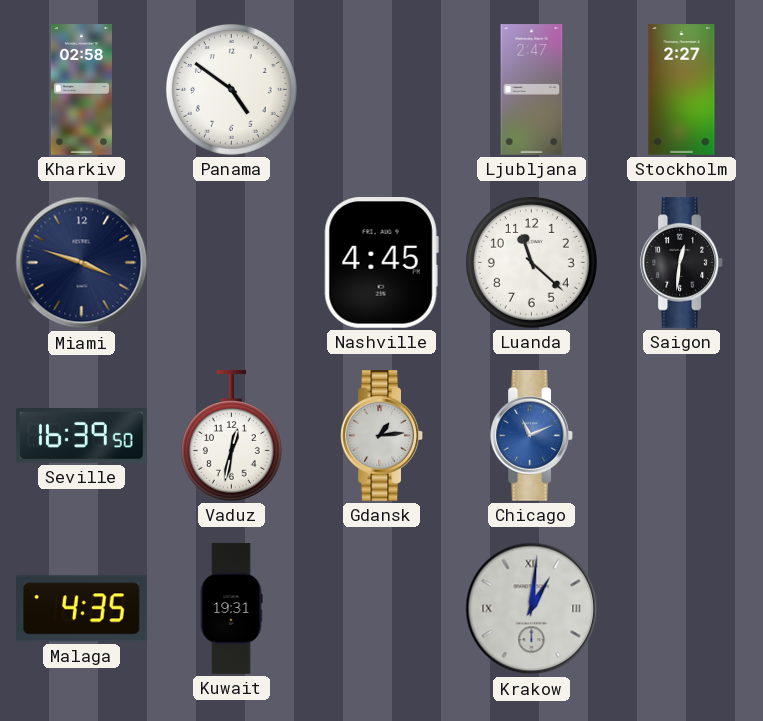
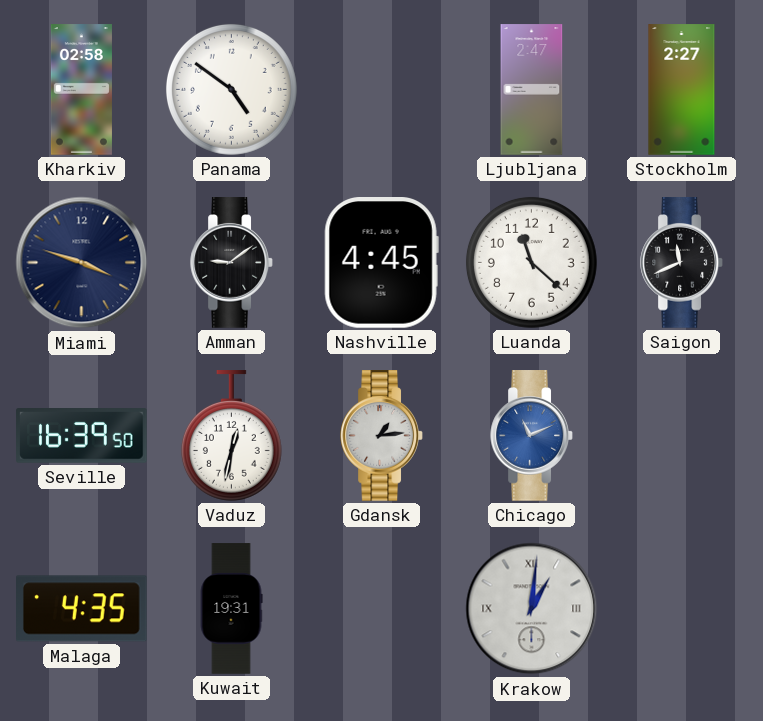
Amman: none -> 9:09
Saigon: 12:31 -> 11:41
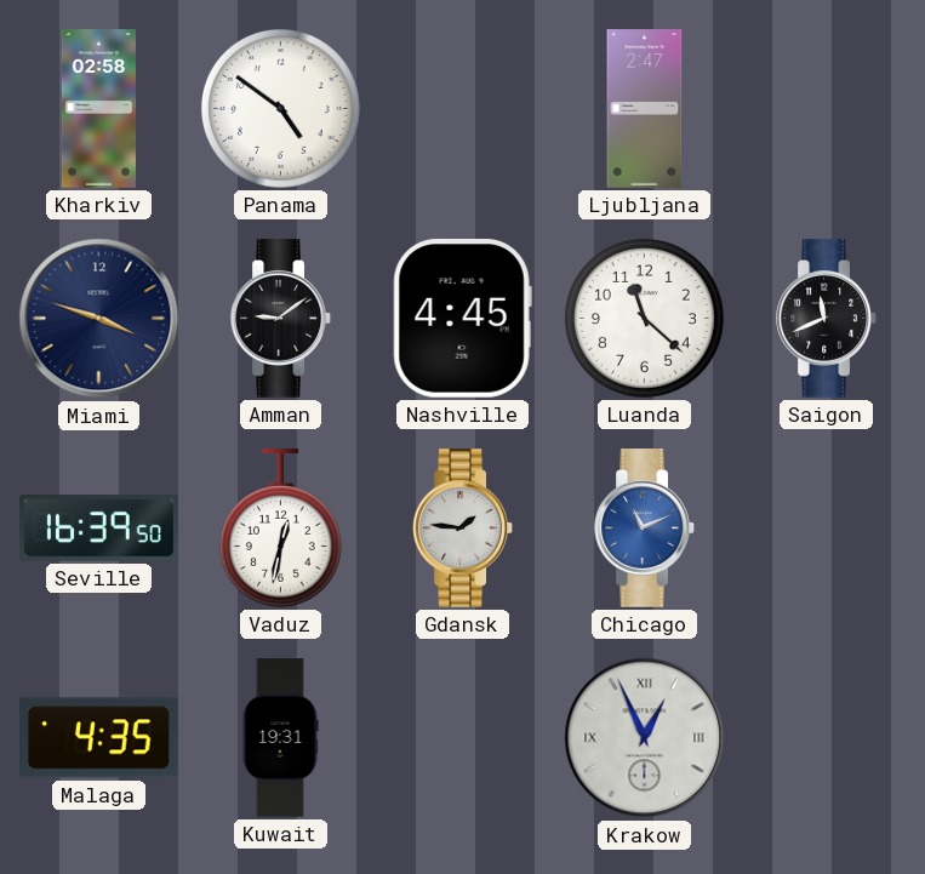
Stockholm: 2:27 -> none
Gdansk: 1:14 -> 1:46
Krakow: 1:01 -> 12:56
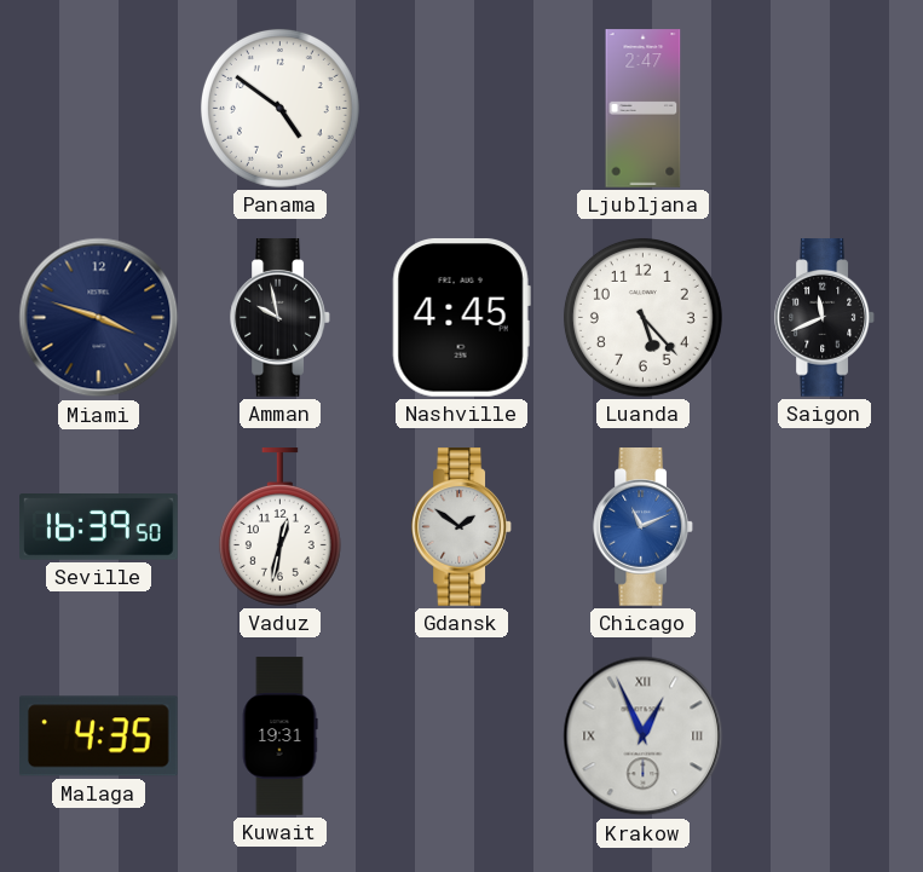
Kharkiv: 02:58 -> none
Amman: 9:09 -> 9:58
Luanda: 11:22 -> 5:23
Gdansk: 1:46 -> 1:51
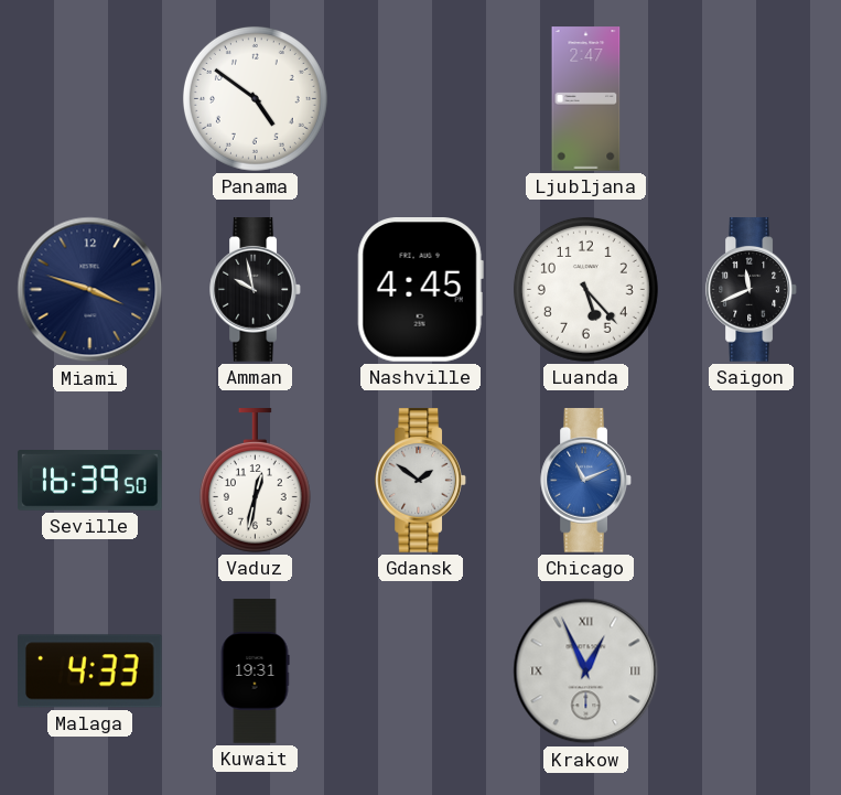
Malaga: 4:35 -> 4:33
